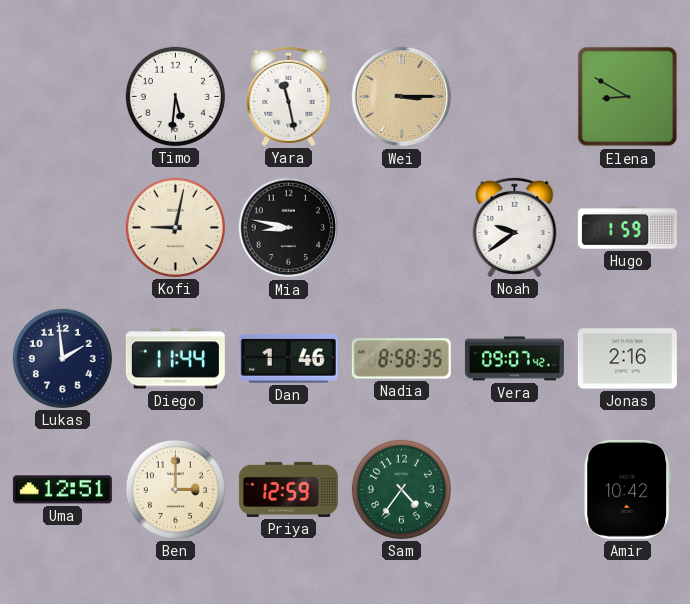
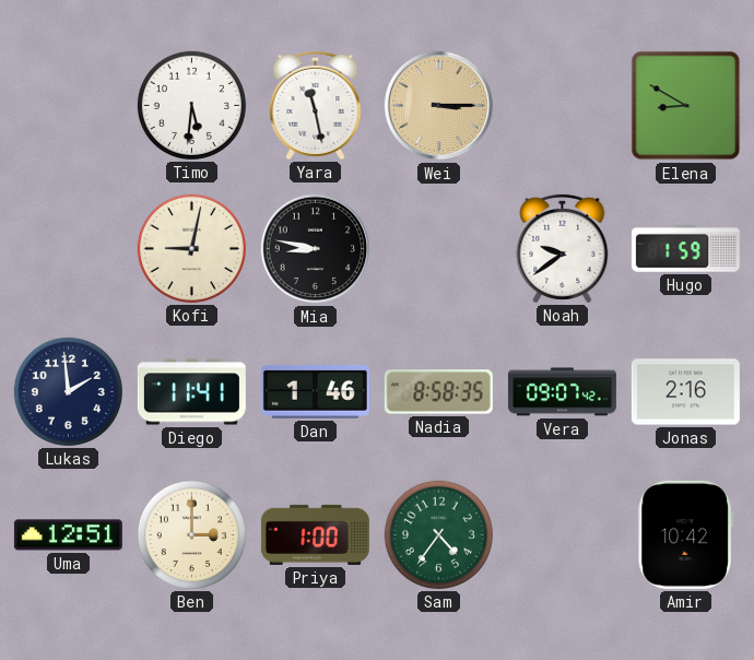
Diego: 11:44 -> 11:41
Priya: 12:59 -> 1:00
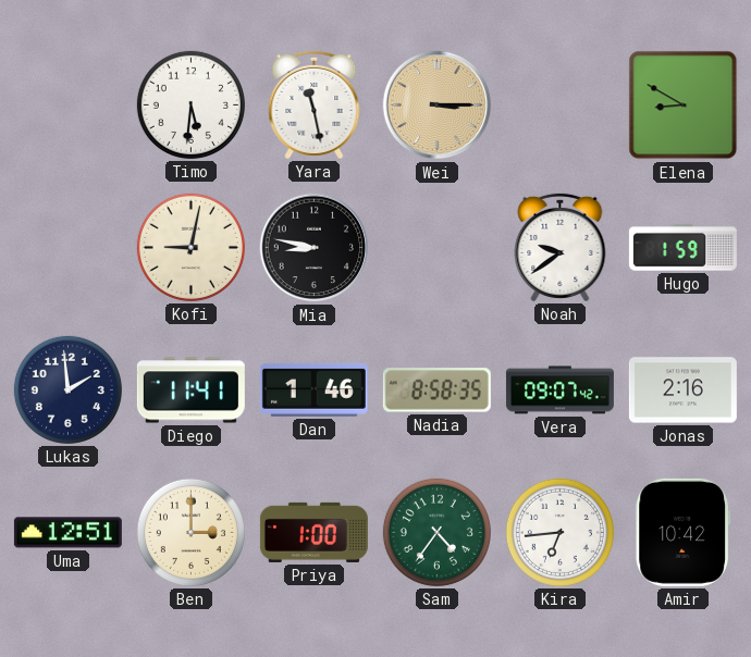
Kira: none -> 6:44
